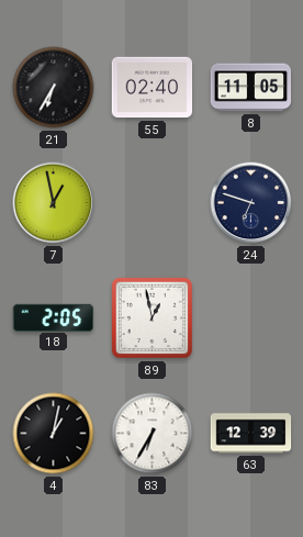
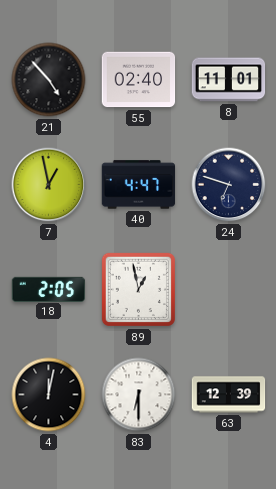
21: 6:35 -> 4:53
8: 11:05 -> 11:01
40: none -> 4:47
4: 1:02 -> 12:02
83: 6:35 -> 6:30
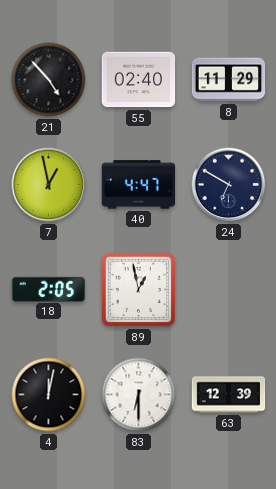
8: 11:01 -> 11:29
24: 6:48 -> 6:50
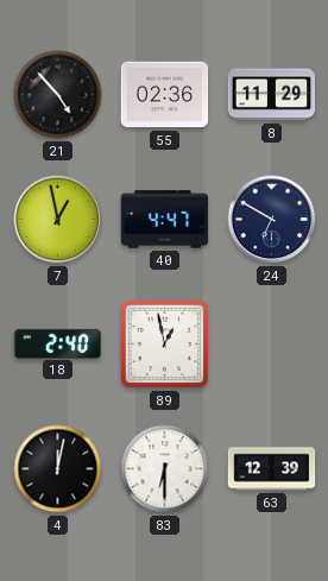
55: 02:40 -> 02:36
18: 2:05 -> 2:40
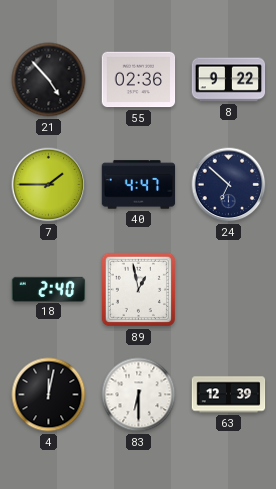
8: 11:29 -> 9:22
7: 12:58 -> 1:45
24: 6:50 -> 6:52
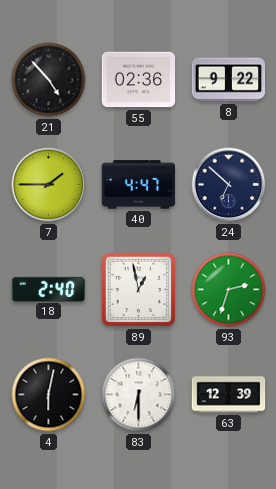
93: none -> 2:33
4: 12:02 -> 6:02
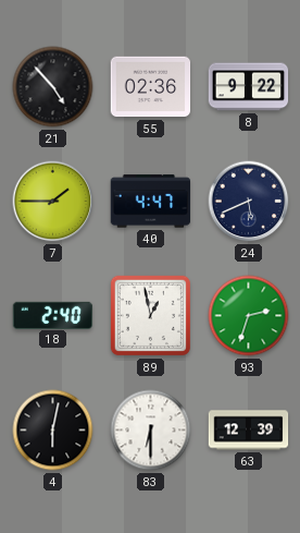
24: 6:52 -> 5:41
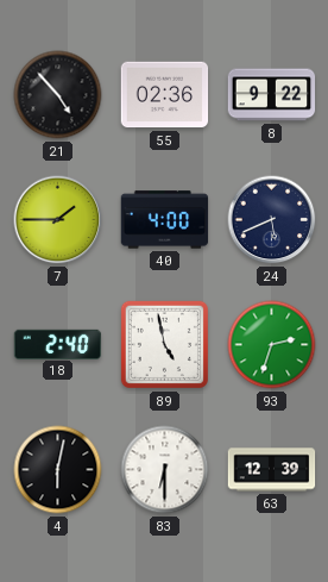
40: 4:47 -> 4:00
89: 12:58 -> 4:58
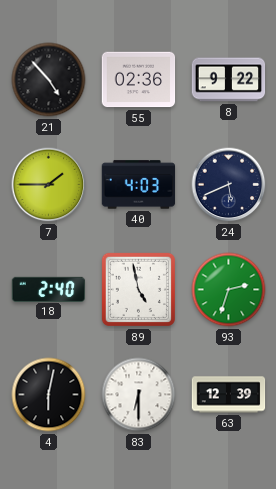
40: 4:00 -> 4:03
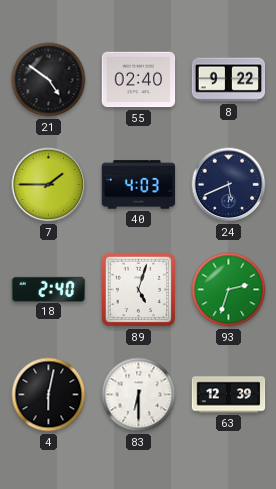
21: 4:53 -> 4:51
55: 02:36 -> 02:40
89: 4:58 -> 5:03
